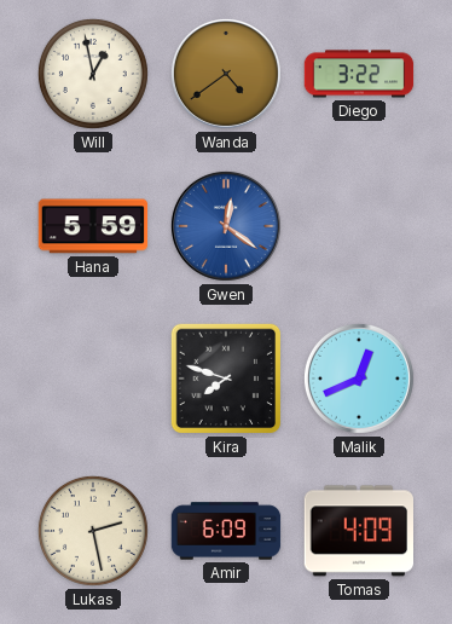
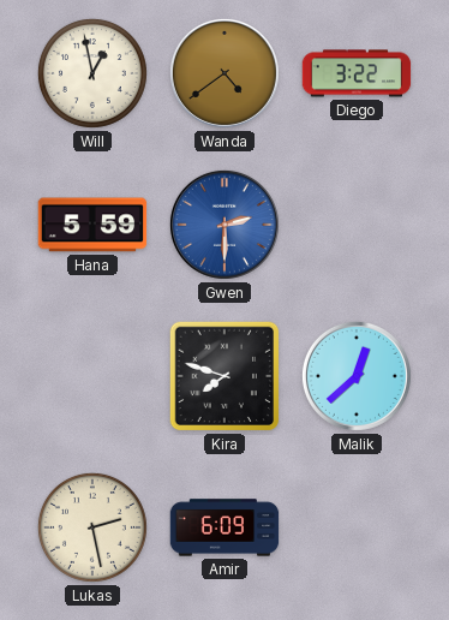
Gwen: 12:21 -> 2:30
Malik: 12:41 -> 12:38
Tomas: 4:09 -> none
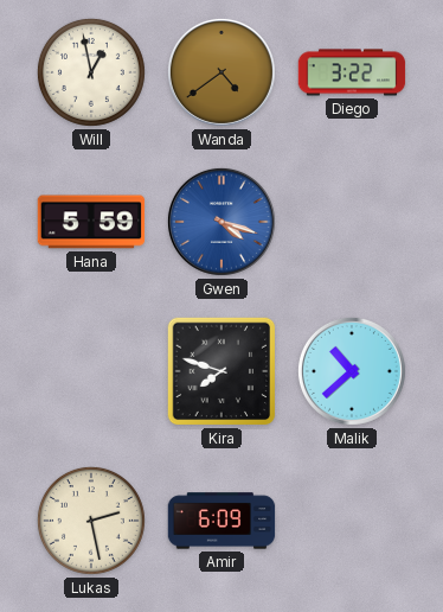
Gwen: 2:30 -> 4:18
Malik: 12:38 -> 10:38
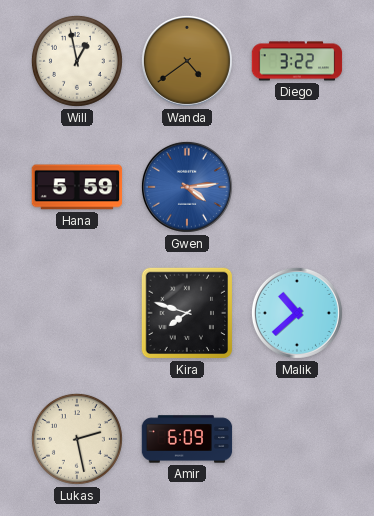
Gwen: 4:18 -> 4:14
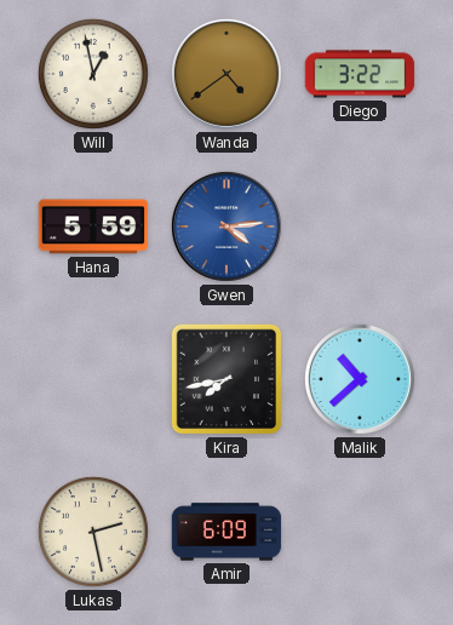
Kira: 7:48 -> 7:43
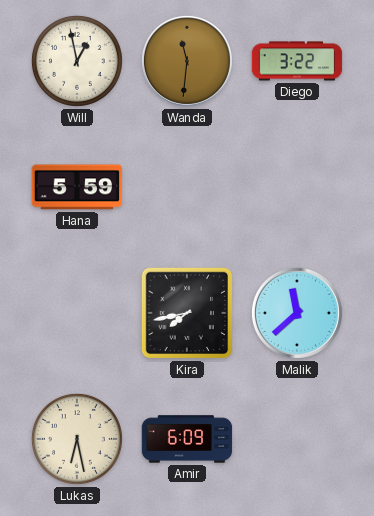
Wanda: 4:39 -> 11:31
Gwen: 4:14 -> none
Malik: 10:38 -> 11:38
Lukas: 2:28 -> 6:28
